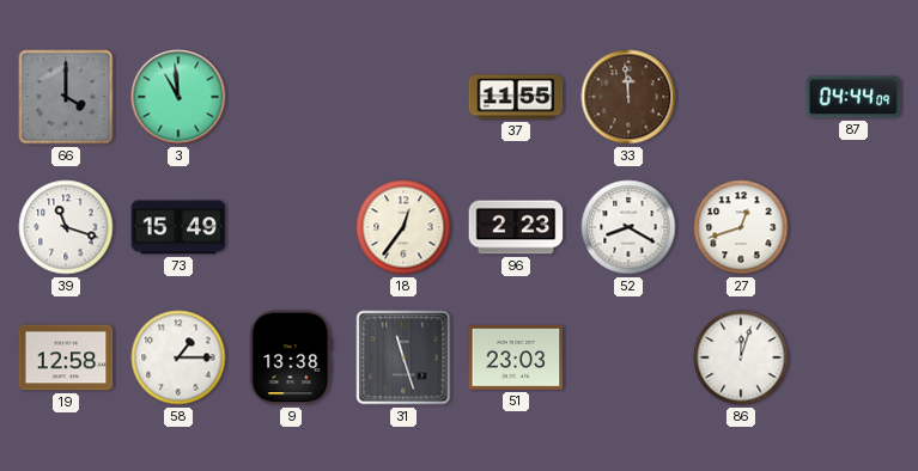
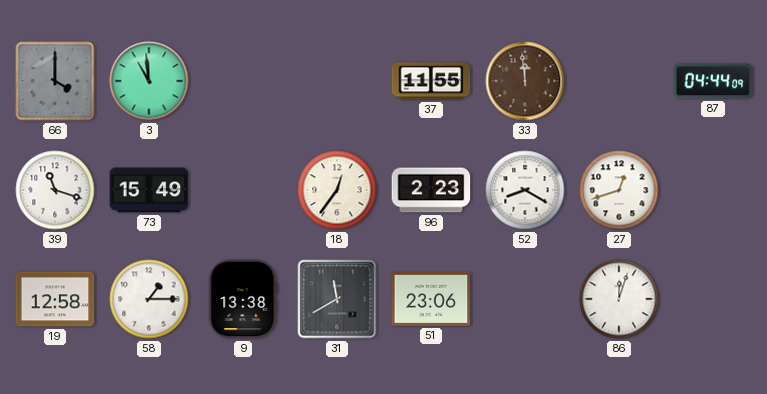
31: 11:27 -> 11:40
51: 23:03 -> 23:06
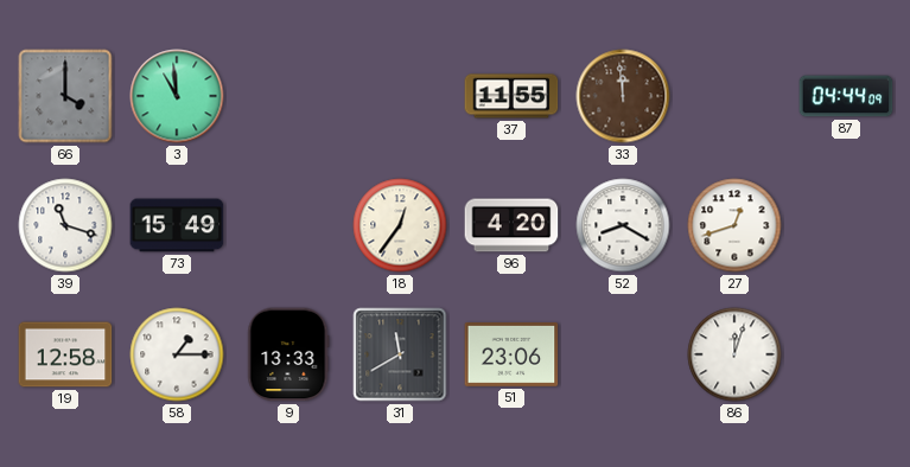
96: 2:23 -> 4:20
9: 13:38 -> 13:33
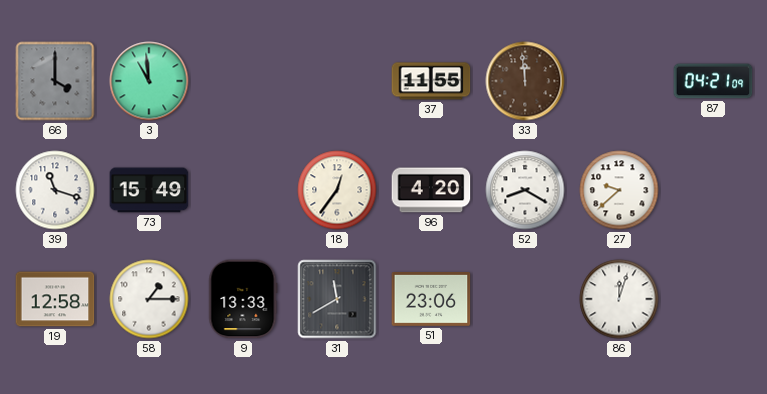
87: 04:44 -> 04:21
27: 12:42 -> 9:38
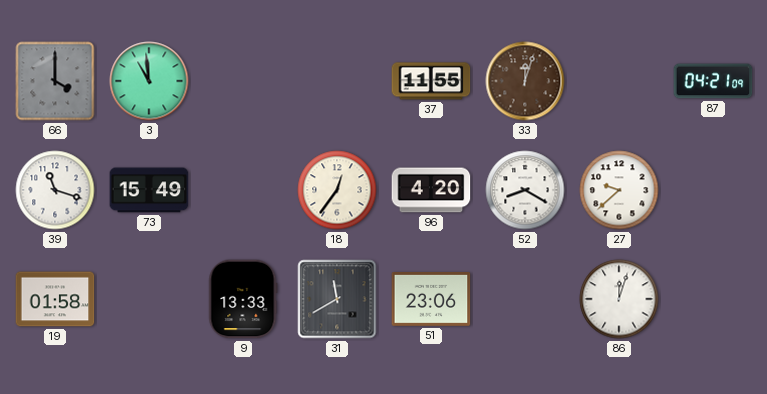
33: 11:59 -> 12:03
19: 12:58 -> 01:58
58: 1:15 -> none
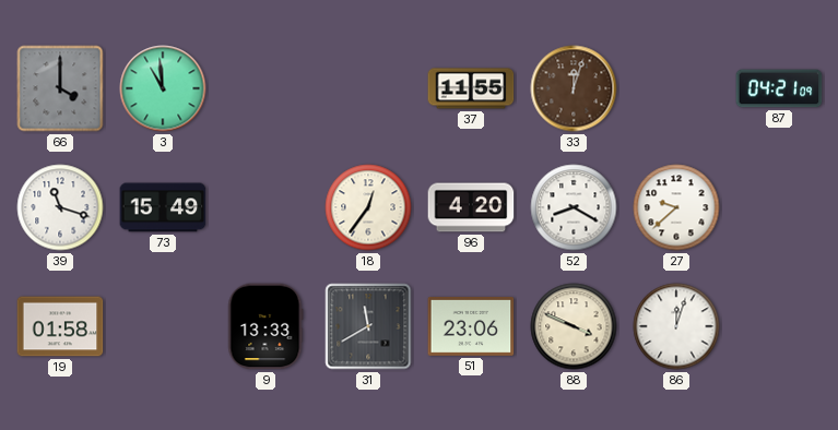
88: none -> 3:49
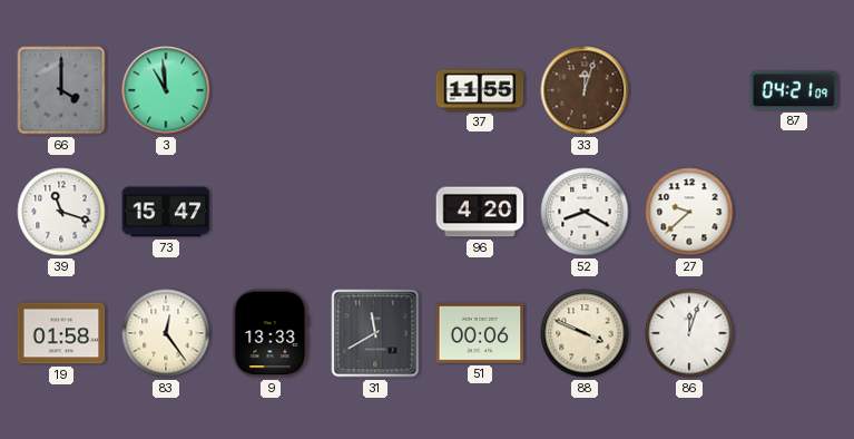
73: 15:49 -> 15:47
18: 12:36 -> none
83: none -> 12:24
51: 23:06 -> 00:06
